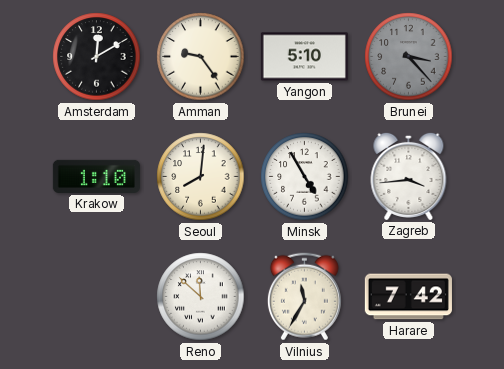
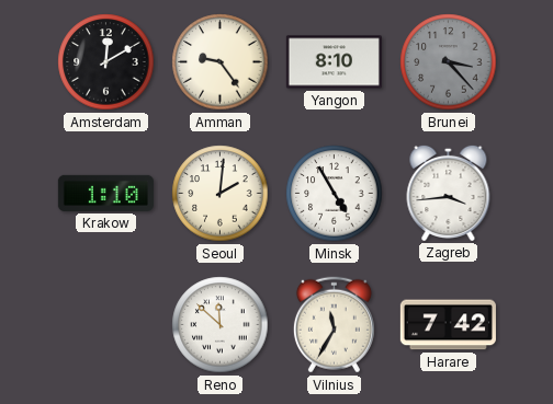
Yangon: 5:10 -> 8:10
Seoul: 8:01 -> 2:01
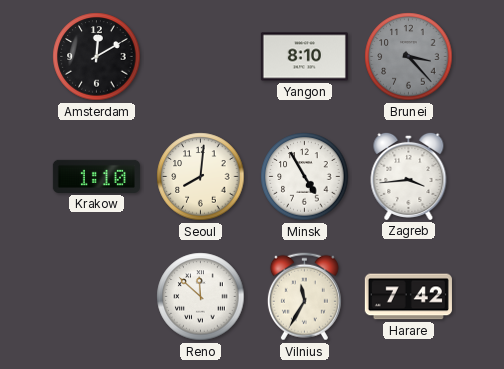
Amman: 9:24 -> none
Seoul: 2:01 -> 8:01
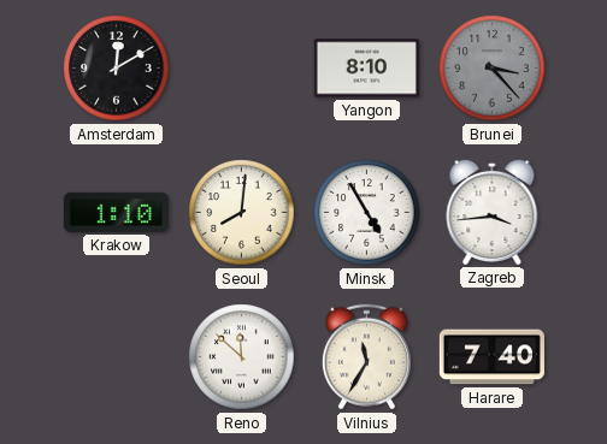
Harare: 7:42 -> 7:40
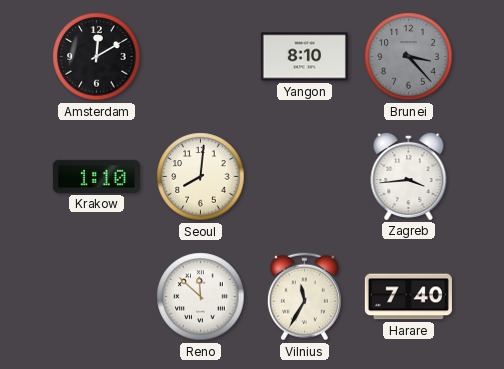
Minsk: 4:55 -> none
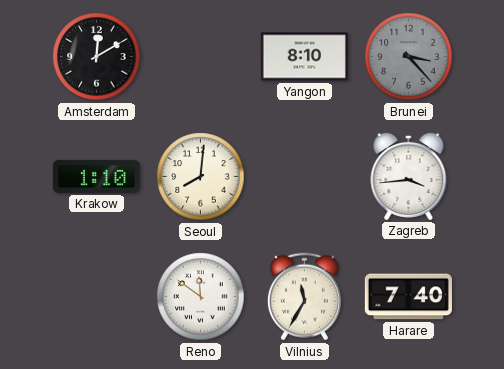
Reno: 11:52 -> 11:51
